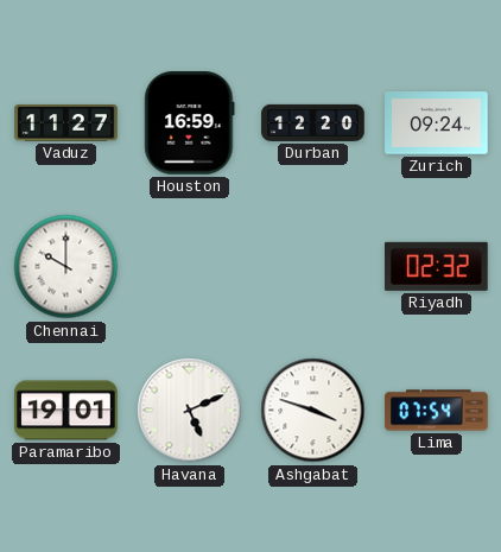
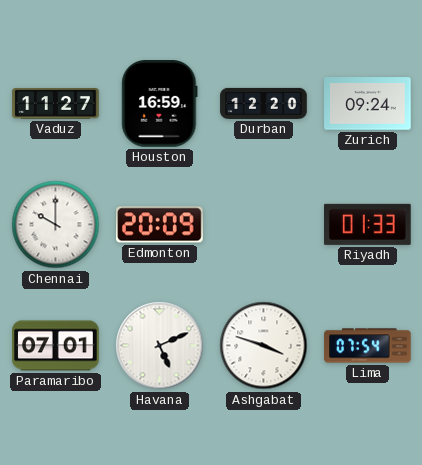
Edmonton: none -> 20:09
Riyadh: 02:32 -> 01:33
Paramaribo: 19:01 -> 07:01
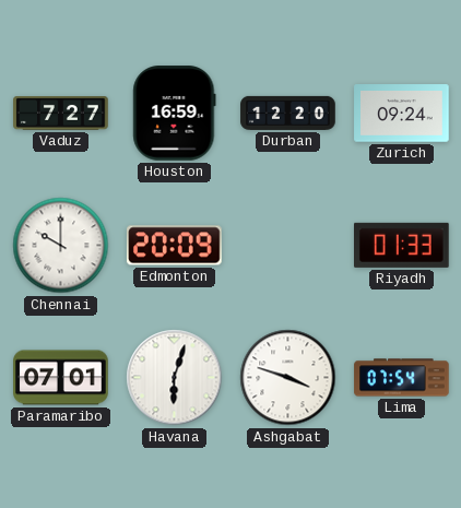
Vaduz: 11:27 -> 7:27
Havana: 5:11 -> 6:03
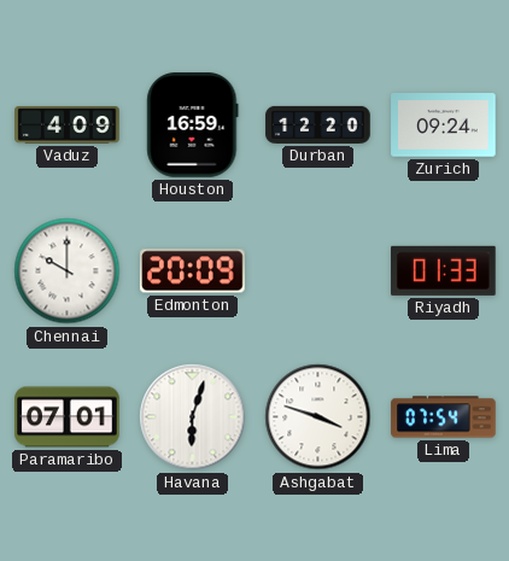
Vaduz: 7:27 -> 4:09
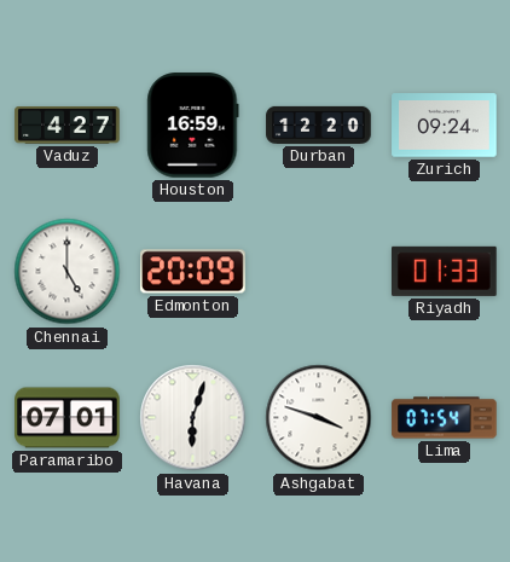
Vaduz: 4:09 -> 4:27
Chennai: 10:00 -> 5:00
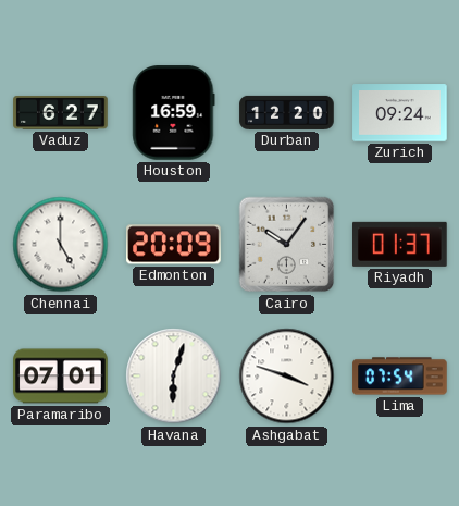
Vaduz: 4:27 -> 6:27
Cairo: none -> 10:06
Riyadh: 01:33 -> 01:37
